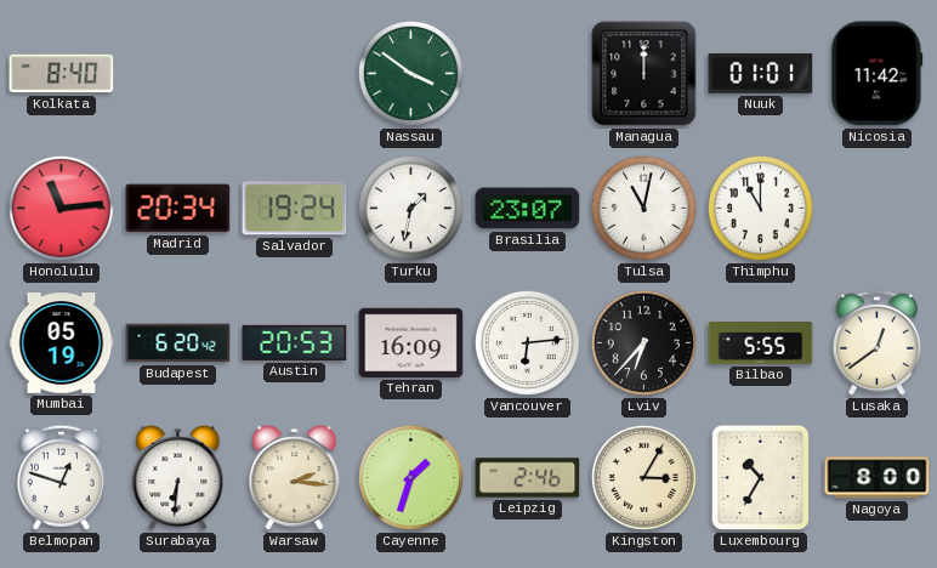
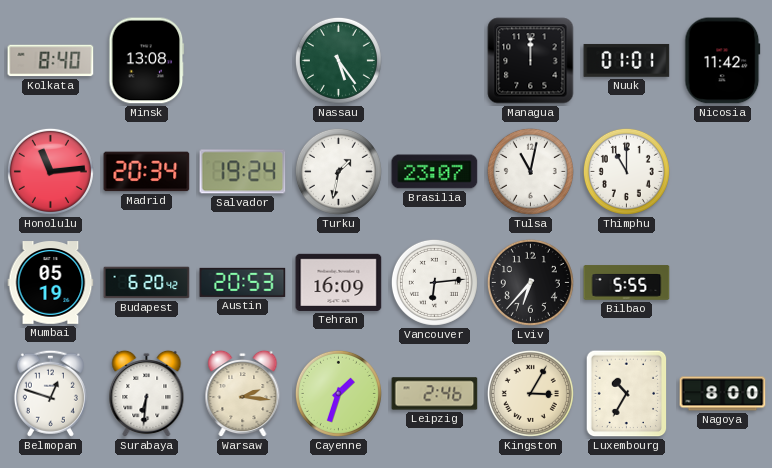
Minsk: none -> 13:08
Nassau: 3:51 -> 5:24
Lusaka: 12:39 -> none
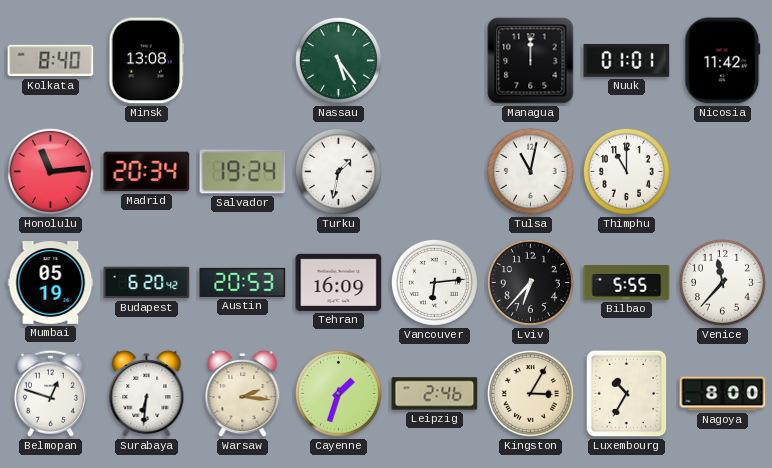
Brasilia: 23:07 -> none
Venice: none -> 11:37
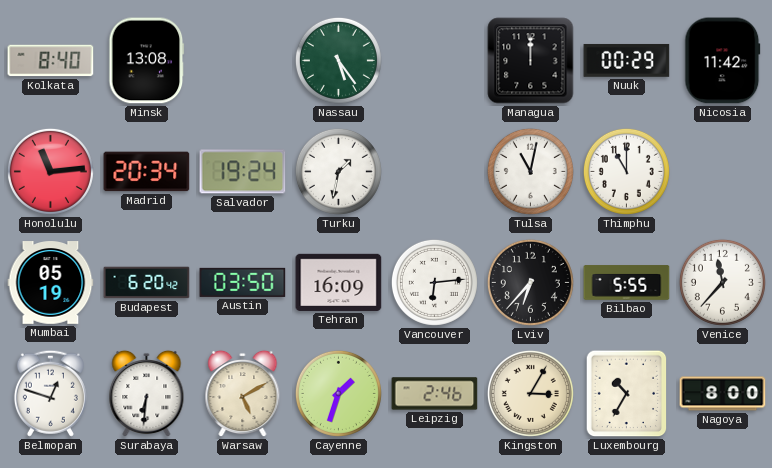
Nuuk: 01:01 -> 00:29
Austin: 20:53 -> 03:50
Warsaw: 2:16 -> 5:10
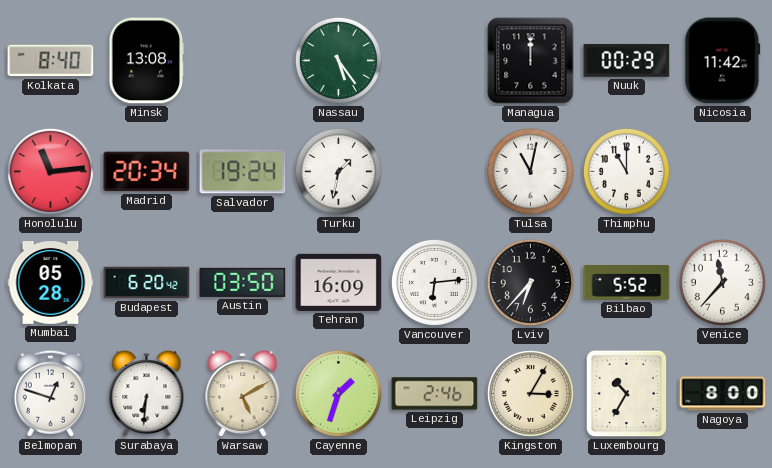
Mumbai: 05:19 -> 05:28
Bilbao: 5:55 -> 5:52
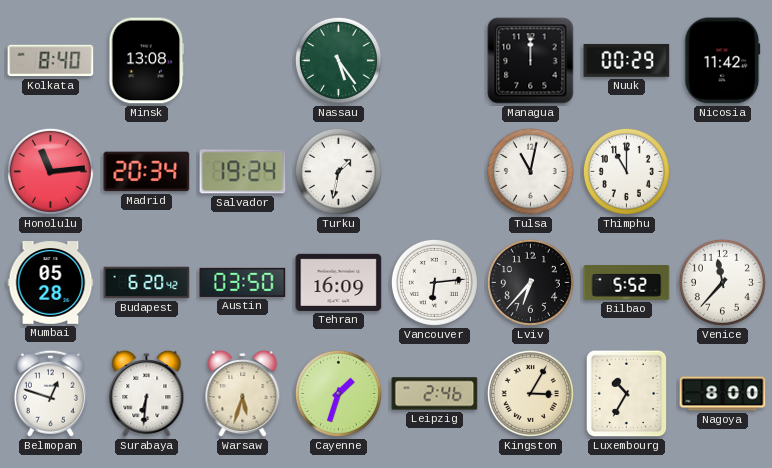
Warsaw: 5:10 -> 5:33
